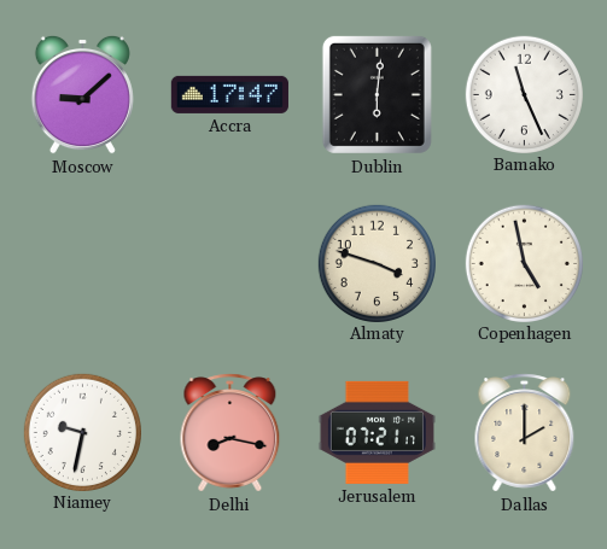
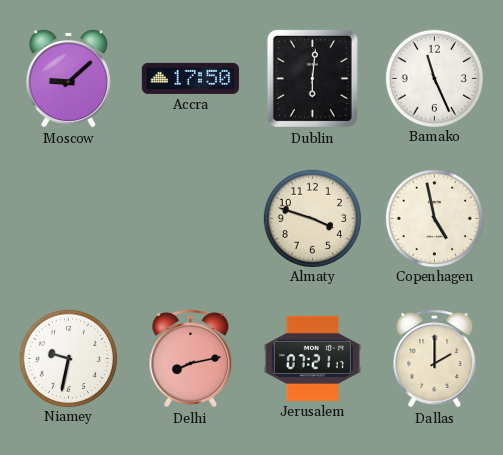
Accra: 17:47 -> 17:50
Delhi: 8:17 -> 8:13
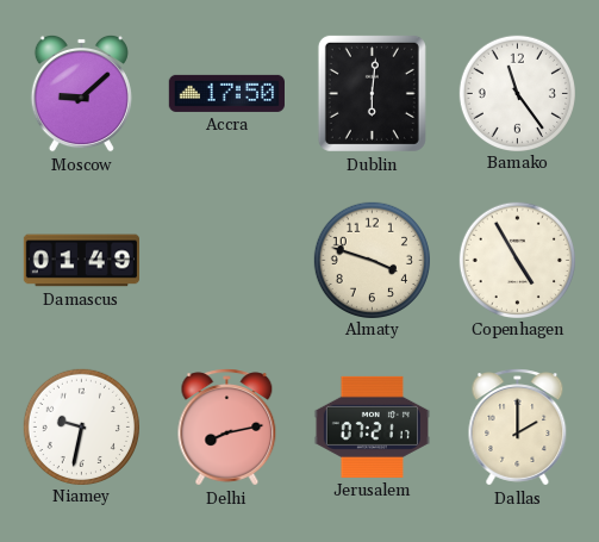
Bamako: 11:26 -> 11:24
Damascus: none -> 01:49
Copenhagen: 4:58 -> 4:55
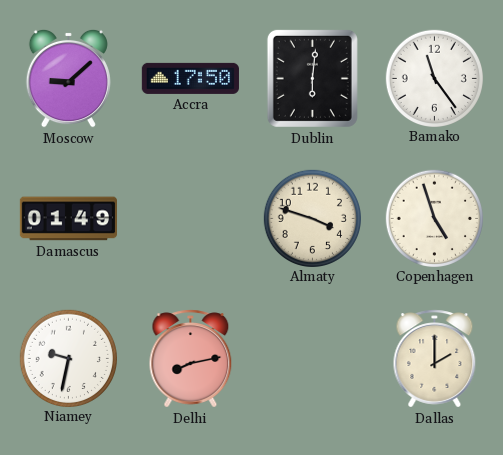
Copenhagen: 4:55 -> 4:57
Jerusalem: 07:21 -> none
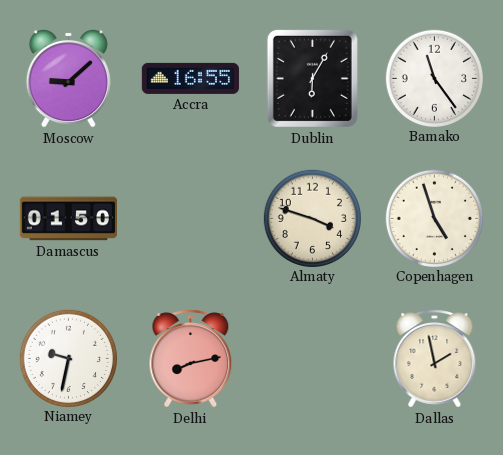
Accra: 17:50 -> 16:55
Dublin: 6:01 -> 6:05
Damascus: 01:49 -> 01:50
Dallas: 2:00 -> 1:58
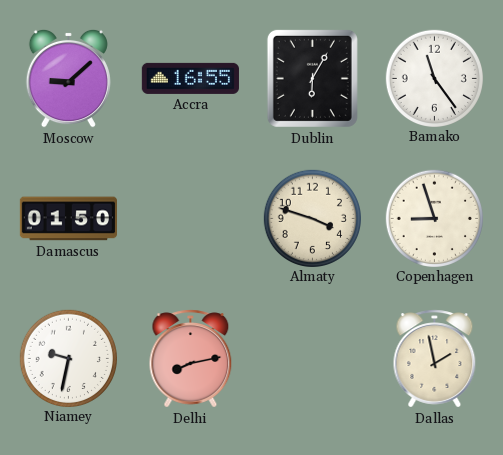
Copenhagen: 4:57 -> 8:57
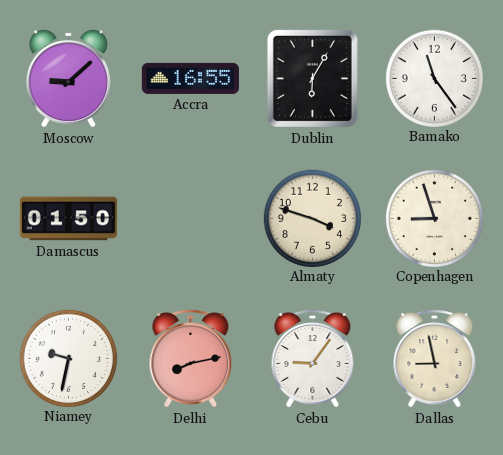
Cebu: none -> 9:06
Dallas: 1:58 -> 8:58
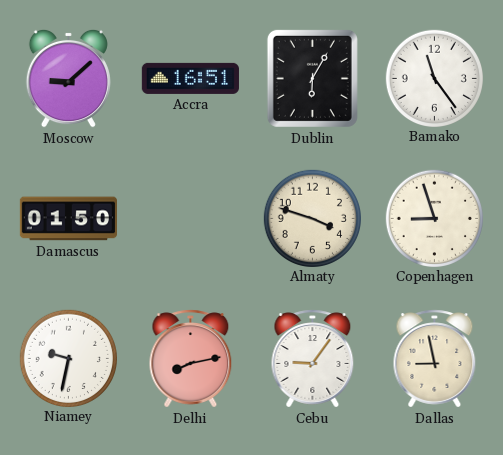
Accra: 16:55 -> 16:51
